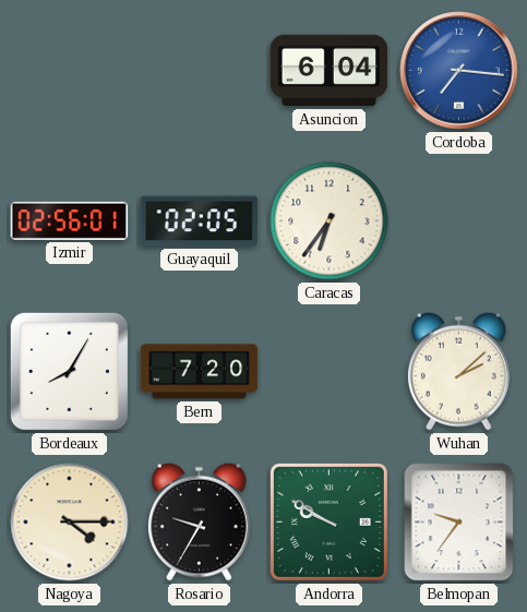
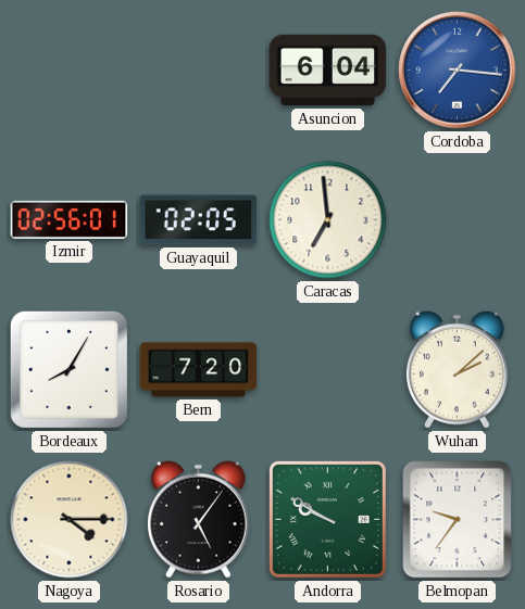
Caracas: 6:36 -> 6:59
Rosario: 9:35 -> 5:06
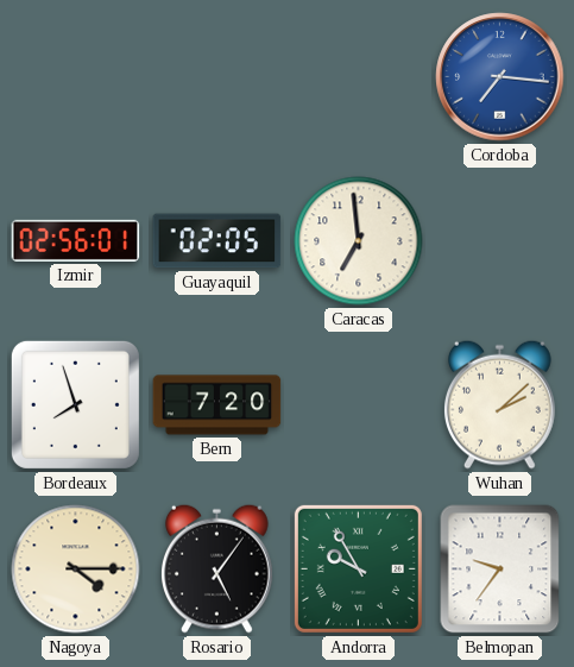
Asuncion: 6:04 -> none
Bordeaux: 8:05 -> 7:57
Andorra: 9:50 -> 9:55
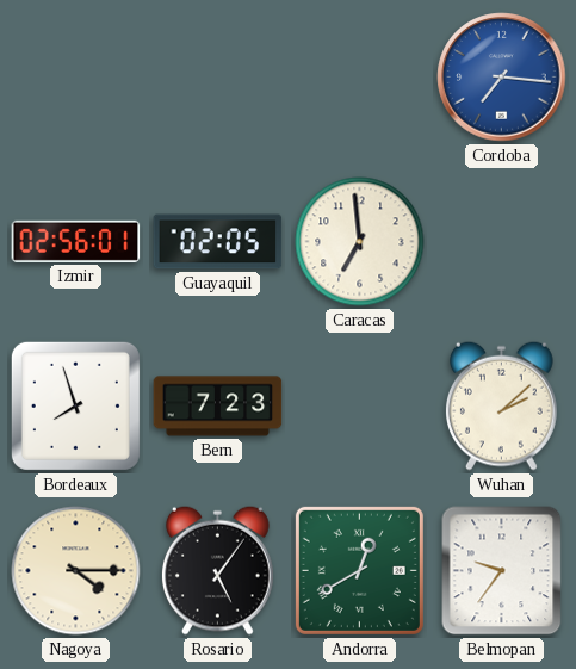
Bern: 7:20 -> 7:23
Andorra: 9:55 -> 12:40
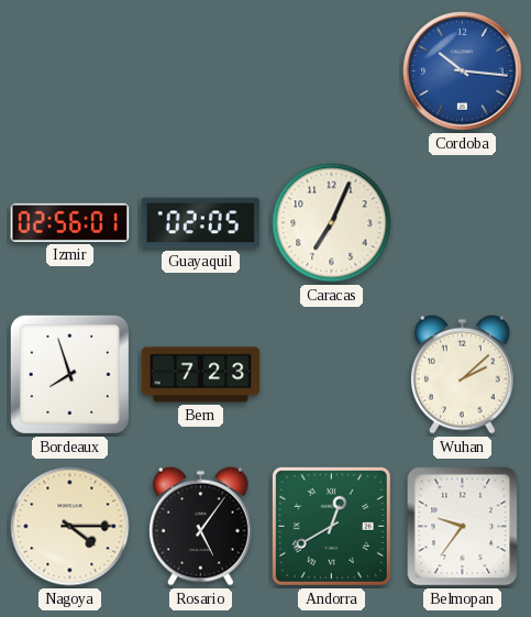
Cordoba: 7:16 -> 10:16
Caracas: 6:59 -> 7:04
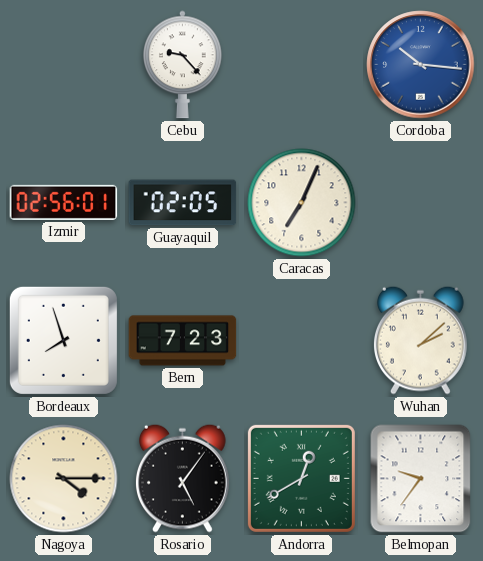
Cebu: none -> 9:23
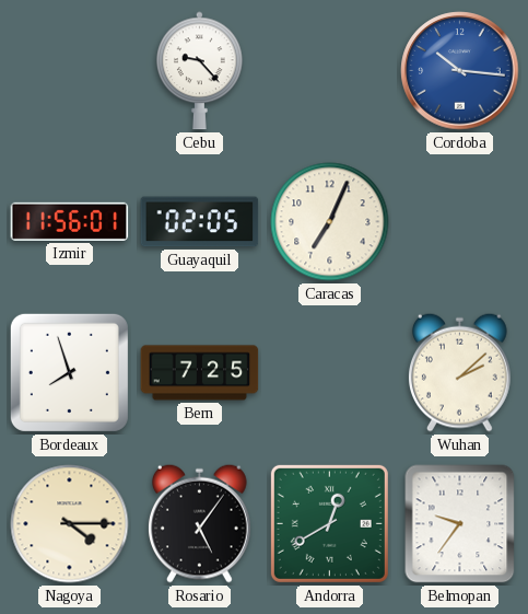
Izmir: 02:56 -> 11:56
Bern: 7:23 -> 7:25
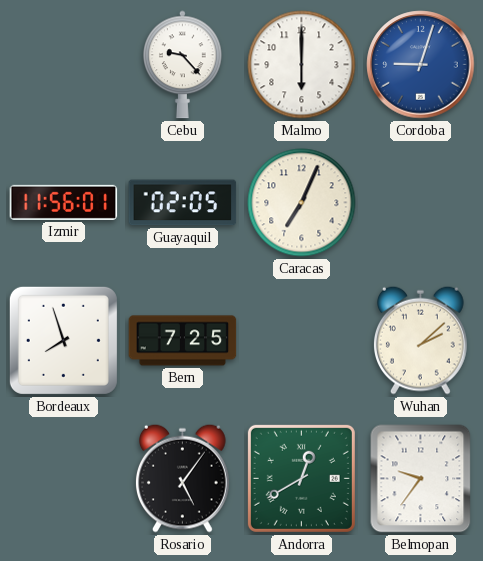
Malmo: none -> 6:00
Cordoba: 10:16 -> 9:03
Nagoya: 4:15 -> none
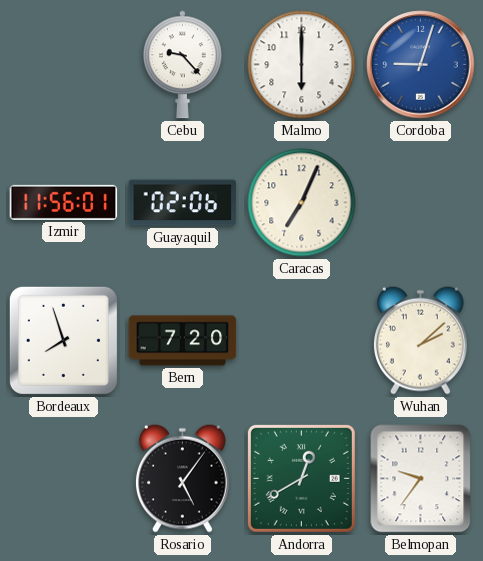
Guayaquil: 02:05 -> 02:06
Bern: 7:25 -> 7:20
